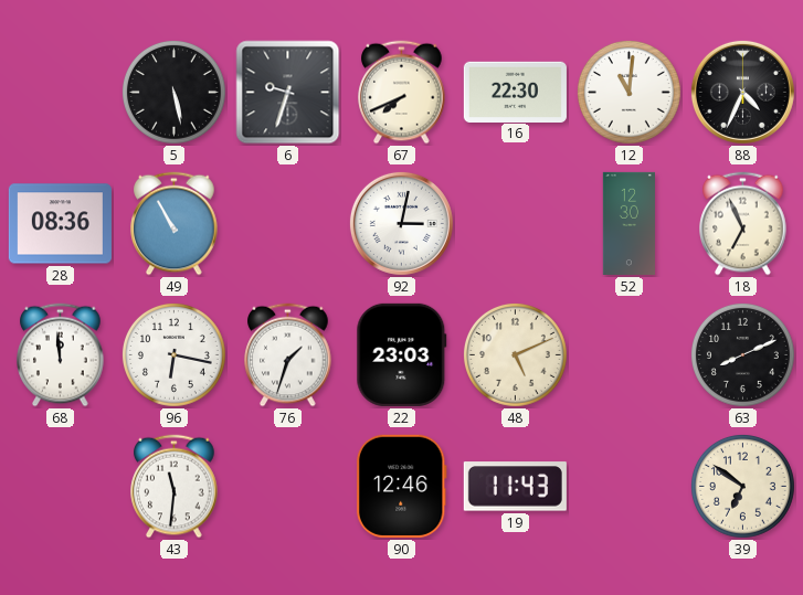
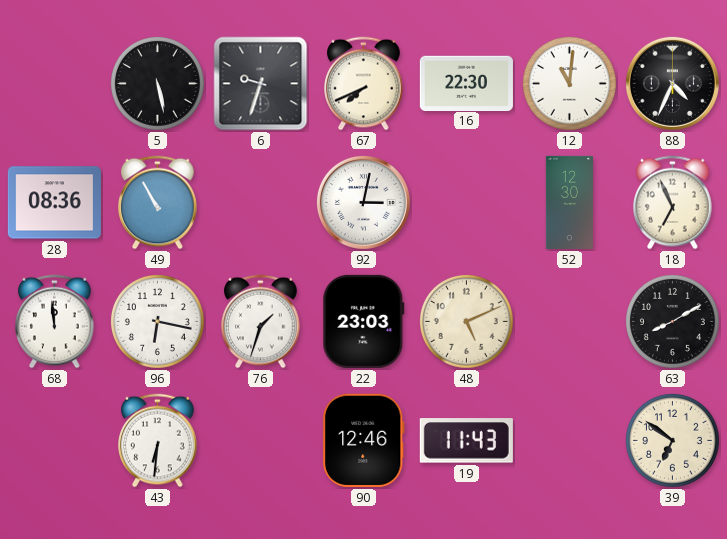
63: 8:11 -> 8:10
43: 11:31 -> 6:31
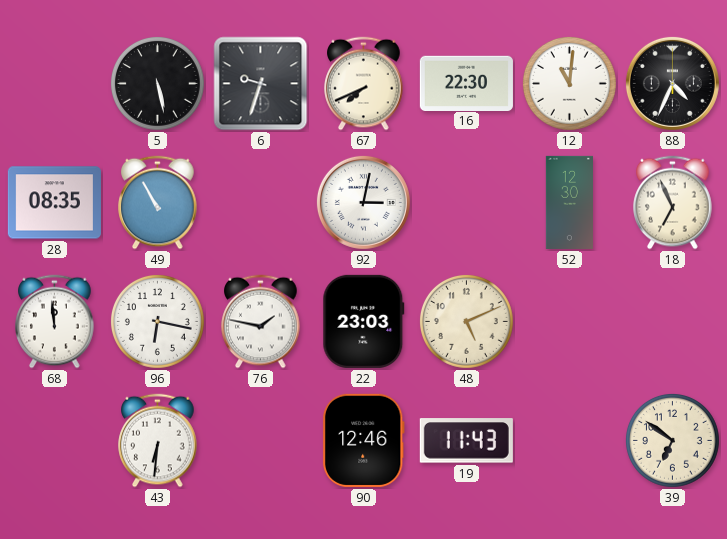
28: 08:36 -> 08:35
76: 1:33 -> 1:47
63: 8:10 -> none
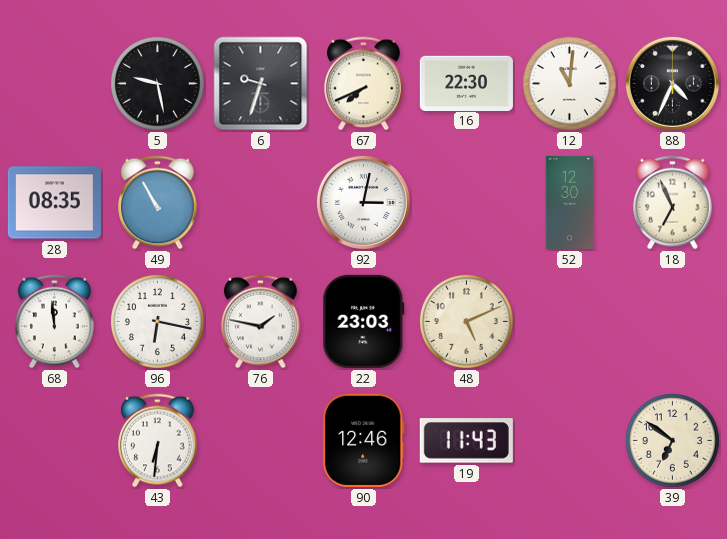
5: 5:28 -> 9:28
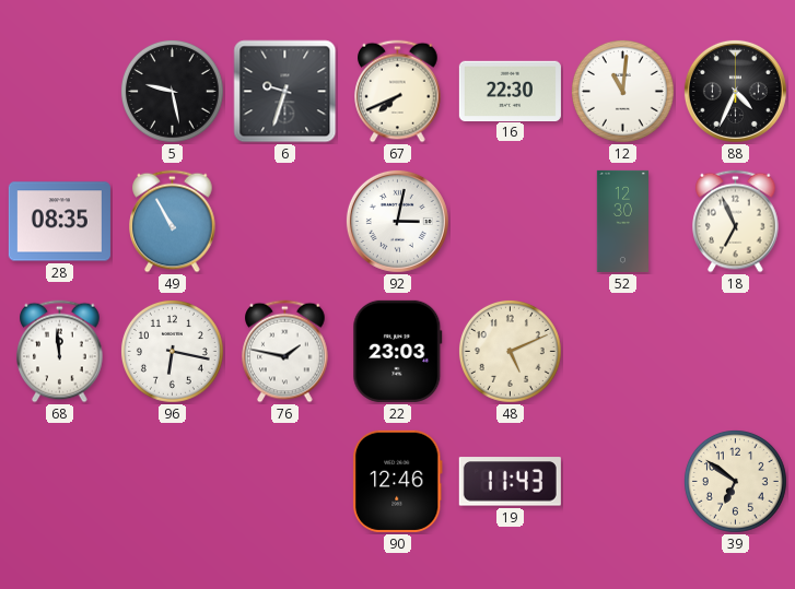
43: 6:31 -> none
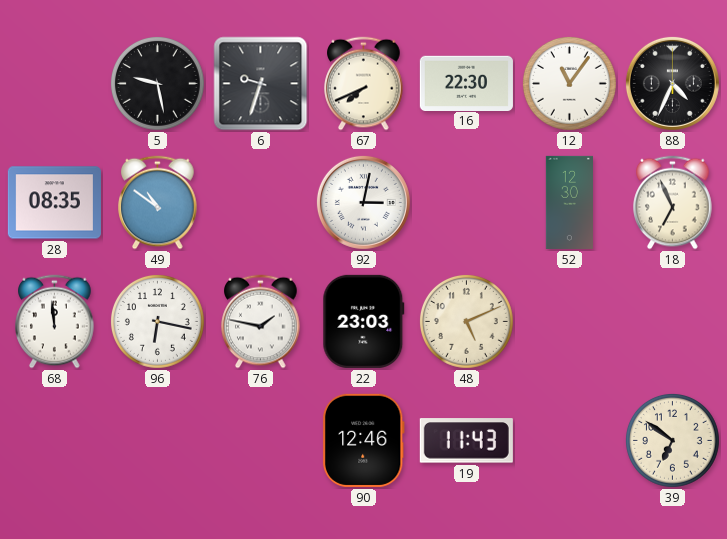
12: 11:01 -> 11:06
49: 10:55 -> 10:51
